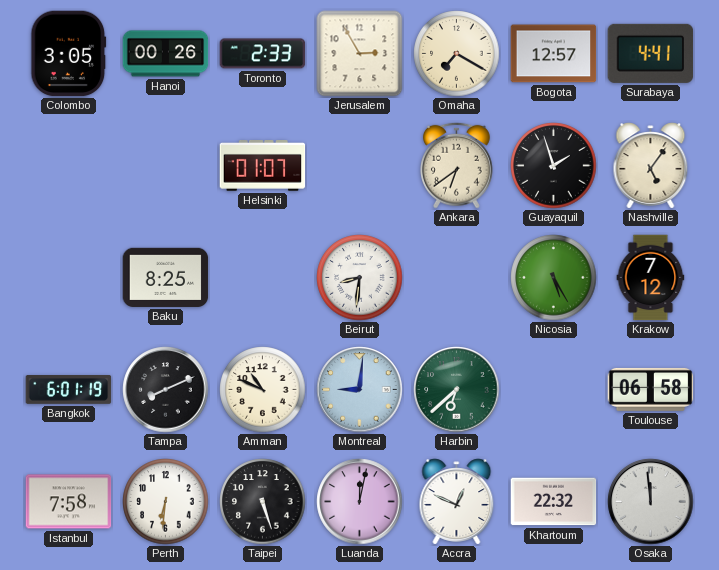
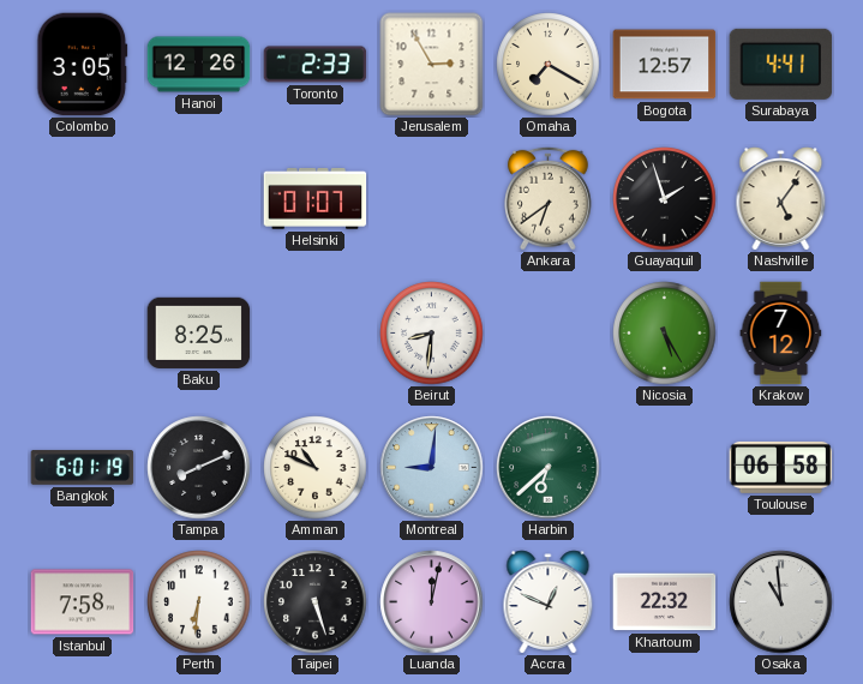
Hanoi: 00:26 -> 12:26
Osaka: 11:59 -> 10:59
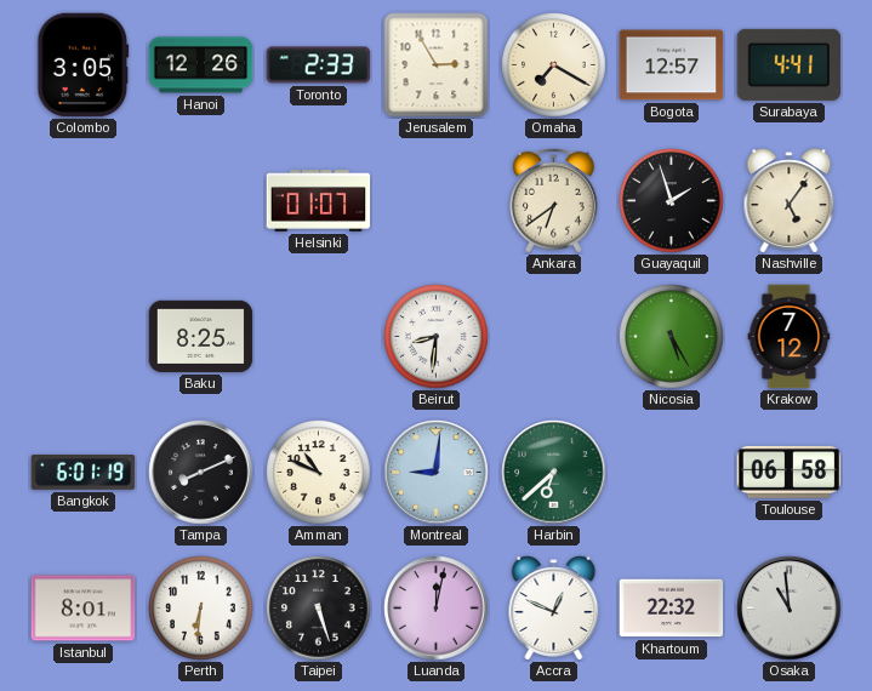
Istanbul: 7:58 -> 8:01
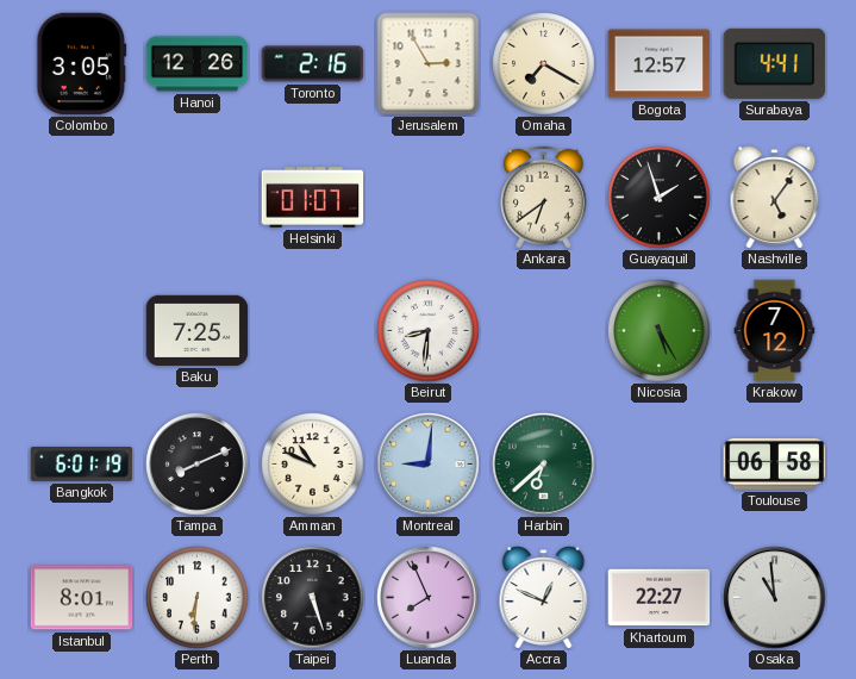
Toronto: 2:33 -> 2:16
Baku: 8:25 -> 7:25
Luanda: 12:02 -> 7:56
Khartoum: 22:32 -> 22:27
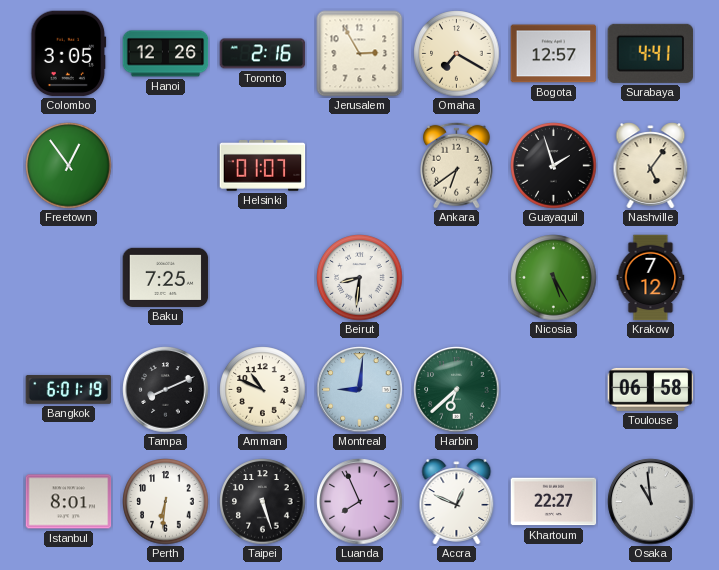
Freetown: none -> 12:54
